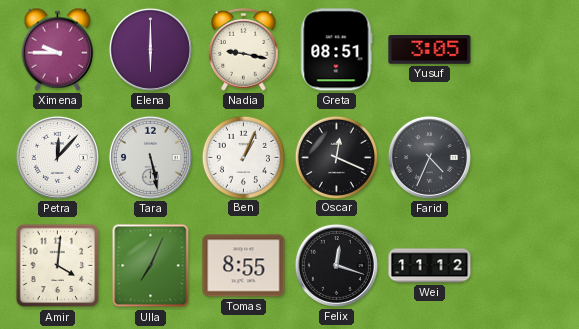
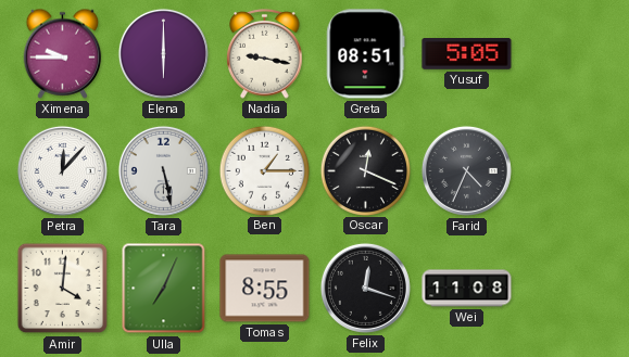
Yusuf: 3:05 -> 5:05
Ben: 1:04 -> 1:15
Wei: 11:12 -> 11:08
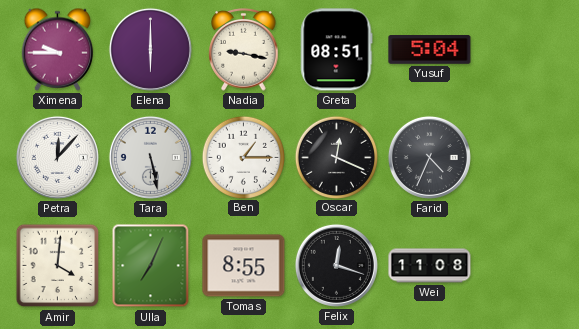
Yusuf: 5:05 -> 5:04
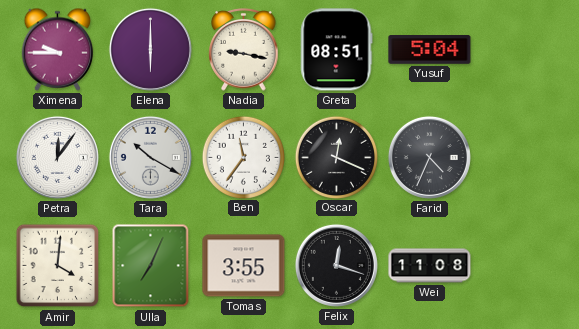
Petra: 12:07 -> 12:06
Tara: 5:28 -> 10:20
Ben: 1:15 -> 11:36
Tomas: 8:55 -> 3:55
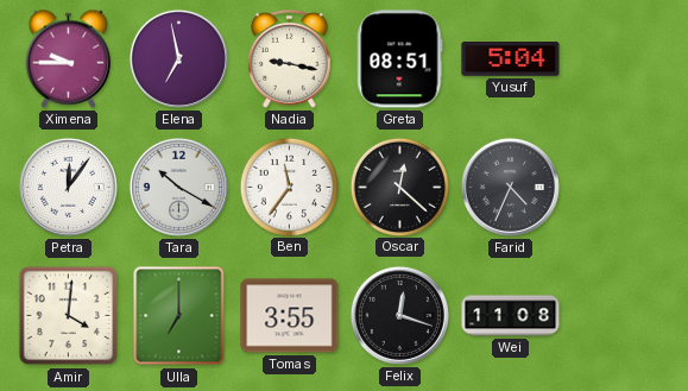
Elena: 6:00 -> 6:58
Oscar: 12:19 -> 12:22
Ulla: 7:04 -> 7:00
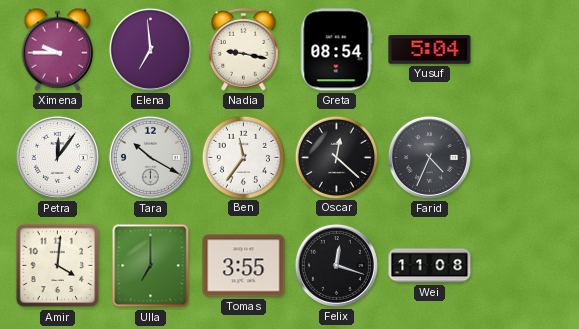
Elena: 6:58 -> 6:59
Greta: 08:51 -> 08:54
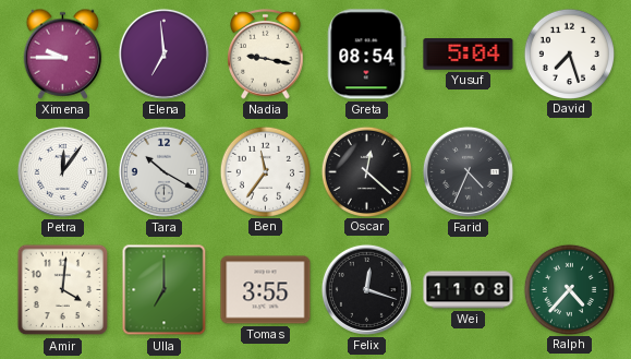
David: none -> 7:27
Ralph: none -> 4:37
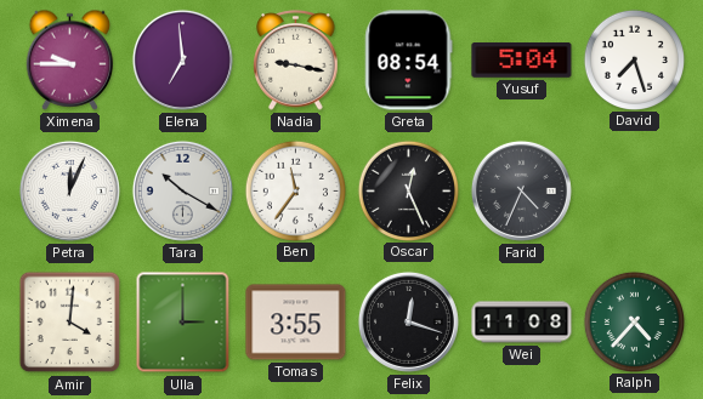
Petra: 12:06 -> 12:04
Oscar: 12:22 -> 12:26
Ulla: 7:00 -> 3:00
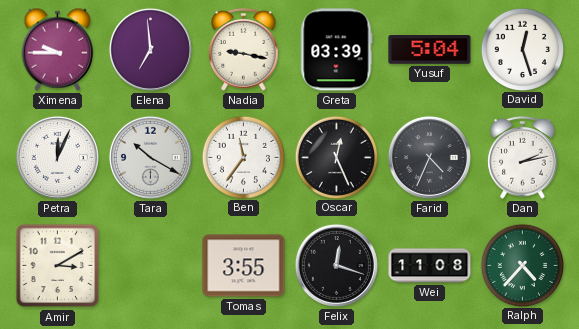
Greta: 08:54 -> 03:39
David: 7:27 -> 12:27
Dan: none -> 2:13
Amir: 4:01 -> 3:10
Ulla: 3:00 -> none
